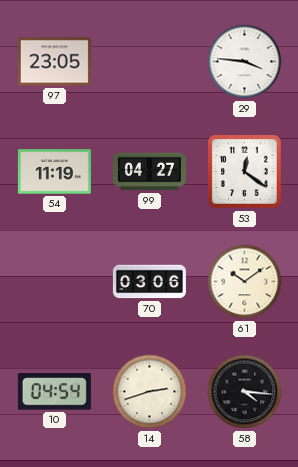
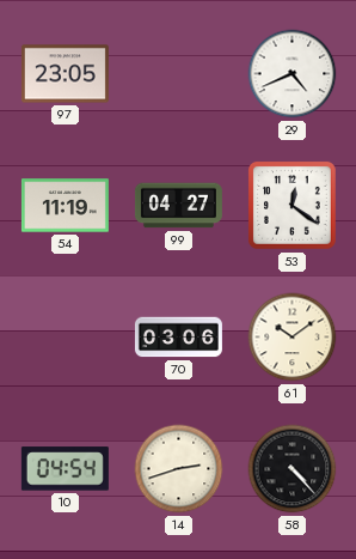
29: 3:46 -> 4:41
58: 4:16 -> 4:23
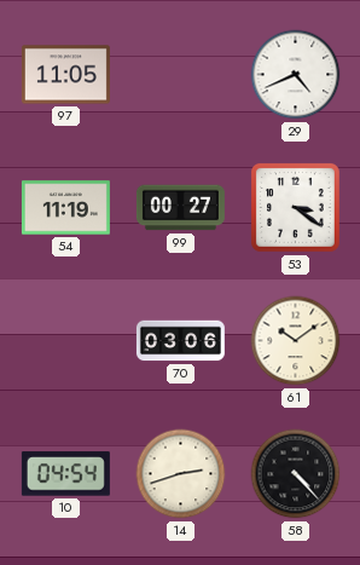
97: 23:05 -> 11:05
99: 04:27 -> 00:27
53: 12:21 -> 3:21
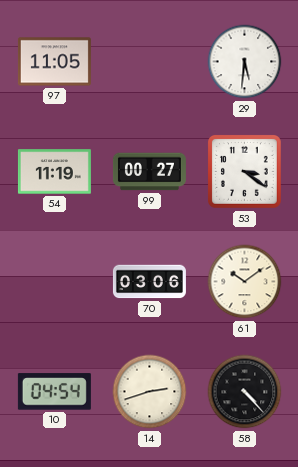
29: 4:41 -> 5:31
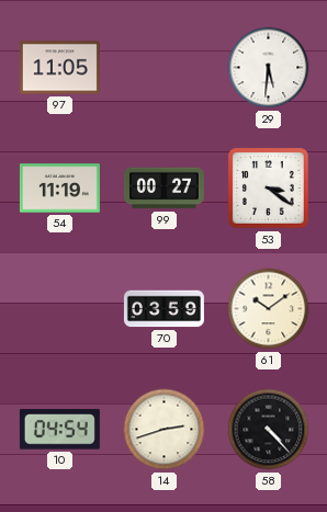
70: 03:06 -> 03:59
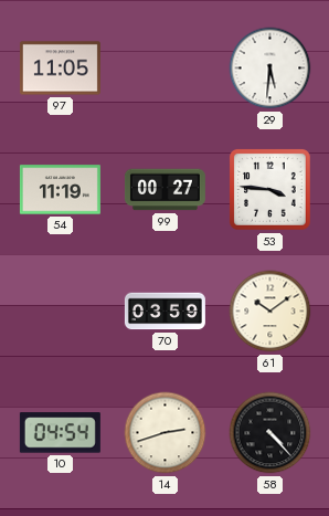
53: 3:21 -> 3:46
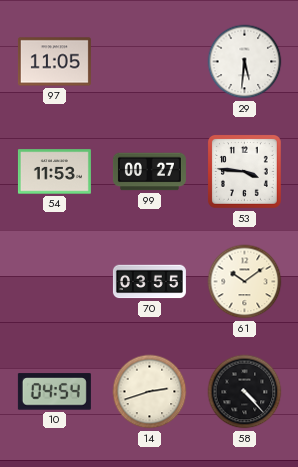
54: 11:19 -> 11:53
70: 03:59 -> 03:55
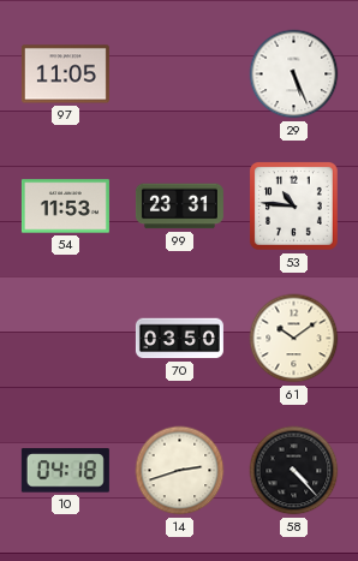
29: 5:31 -> 5:26
99: 00:27 -> 23:31
53: 3:46 -> 10:46
70: 03:55 -> 03:50
10: 04:54 -> 04:18
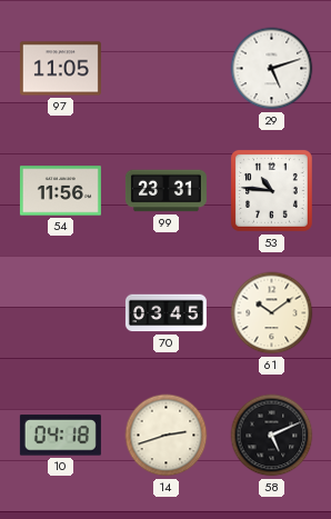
29: 5:26 -> 5:12
54: 11:53 -> 11:56
70: 03:50 -> 03:45
58: 4:23 -> 5:11
